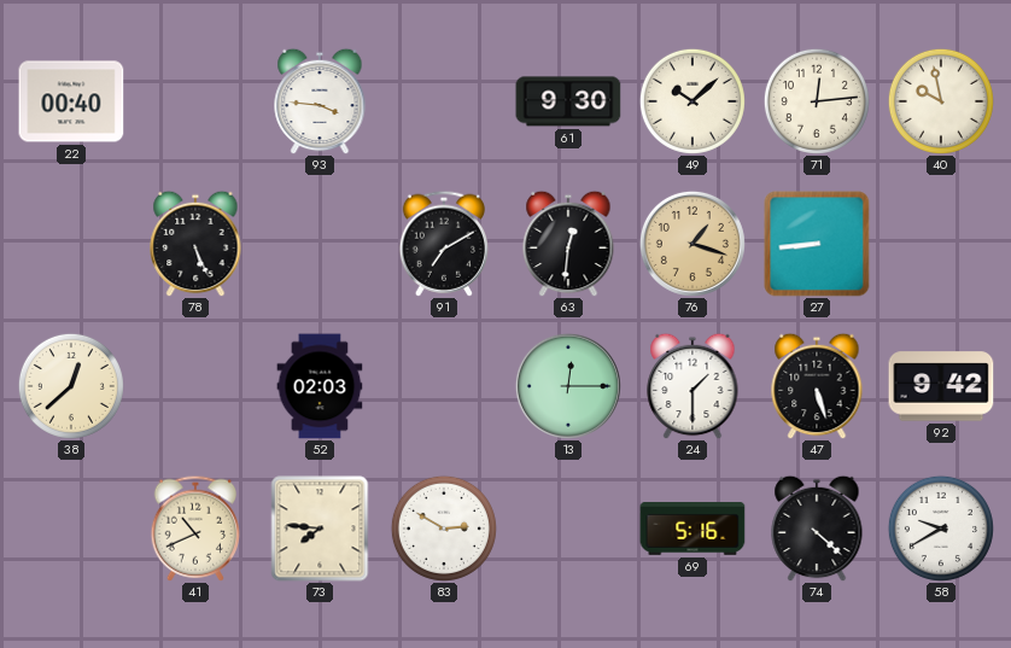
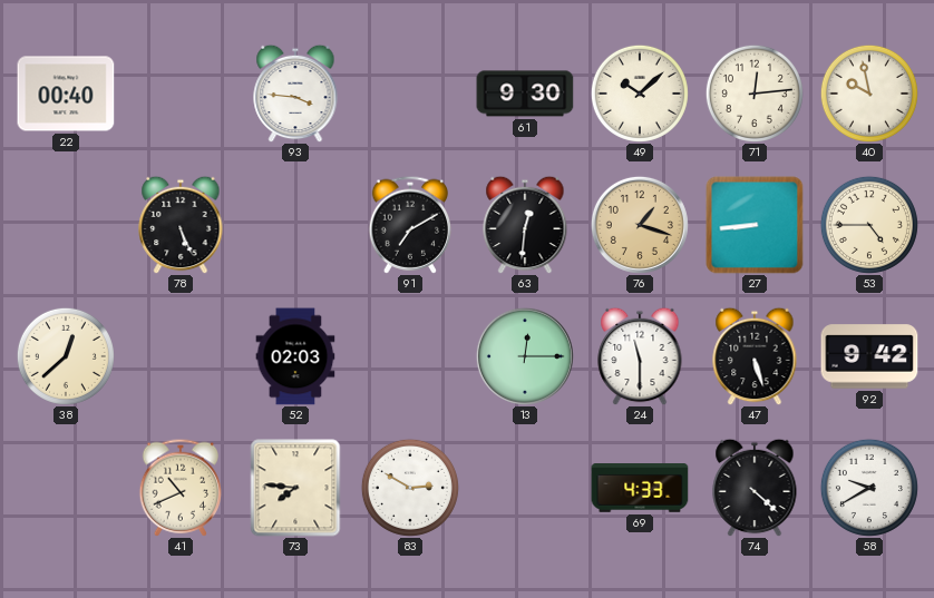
53: none -> 4:45
24: 1:30 -> 11:30
69: 5:16 -> 4:33
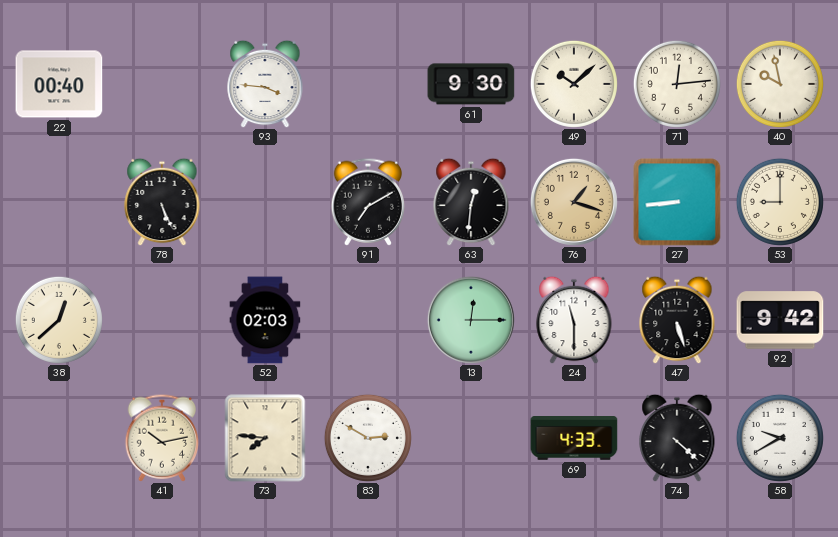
53: 4:45 -> 9:00
41: 10:41 -> 10:13
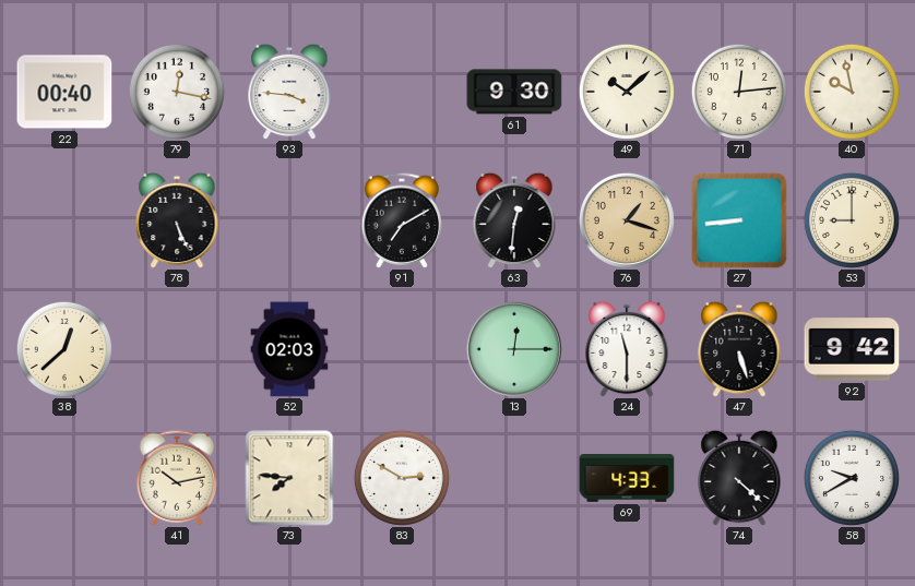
79: none -> 12:17
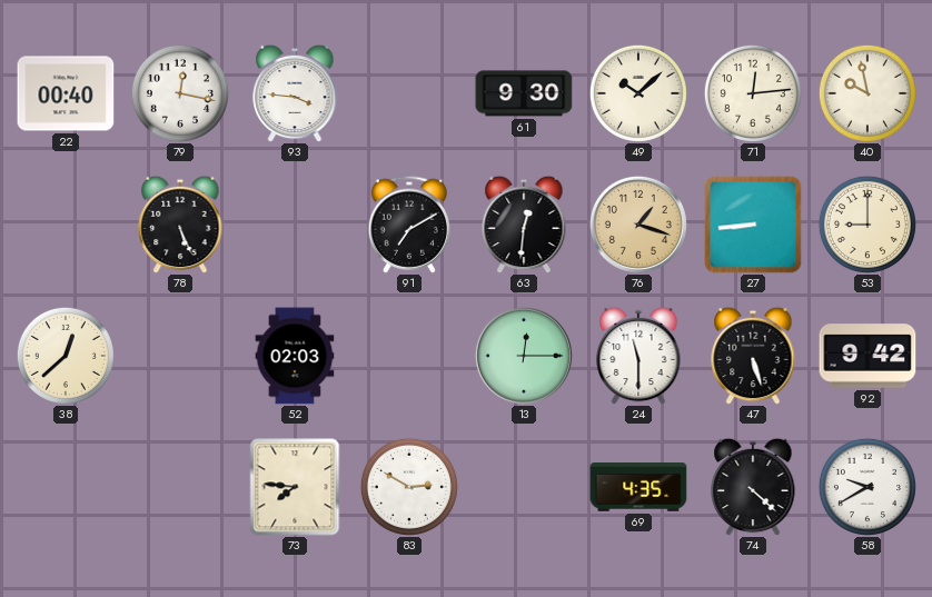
41: 10:13 -> none
69: 4:33 -> 4:35
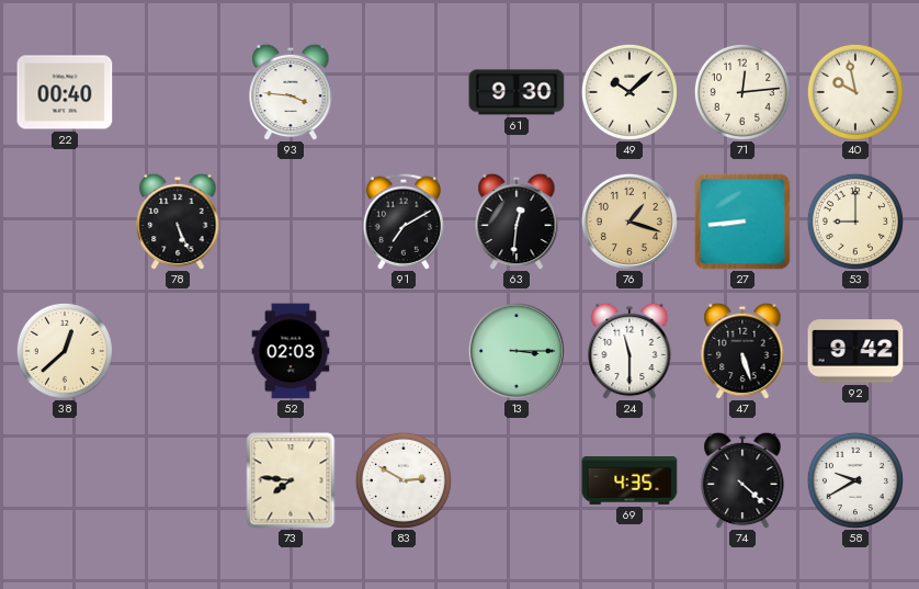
79: 12:17 -> none
13: 12:15 -> 3:15
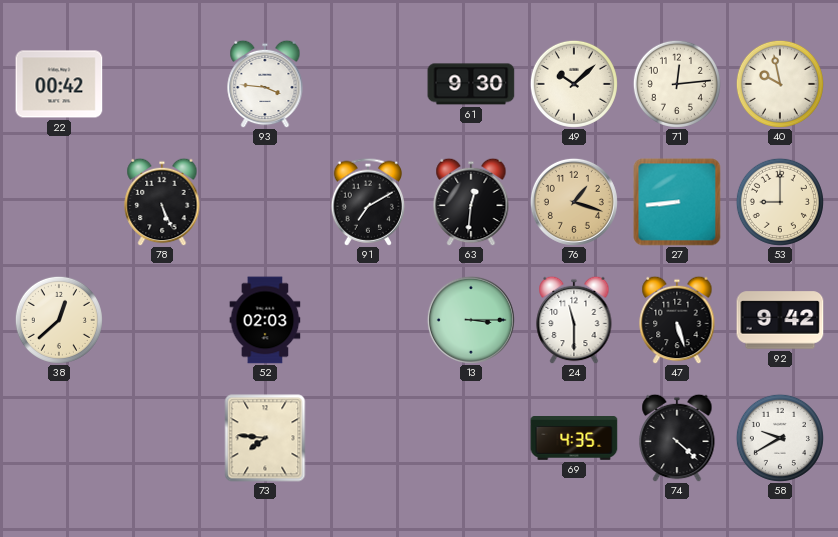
22: 00:40 -> 00:42
83: 2:50 -> none
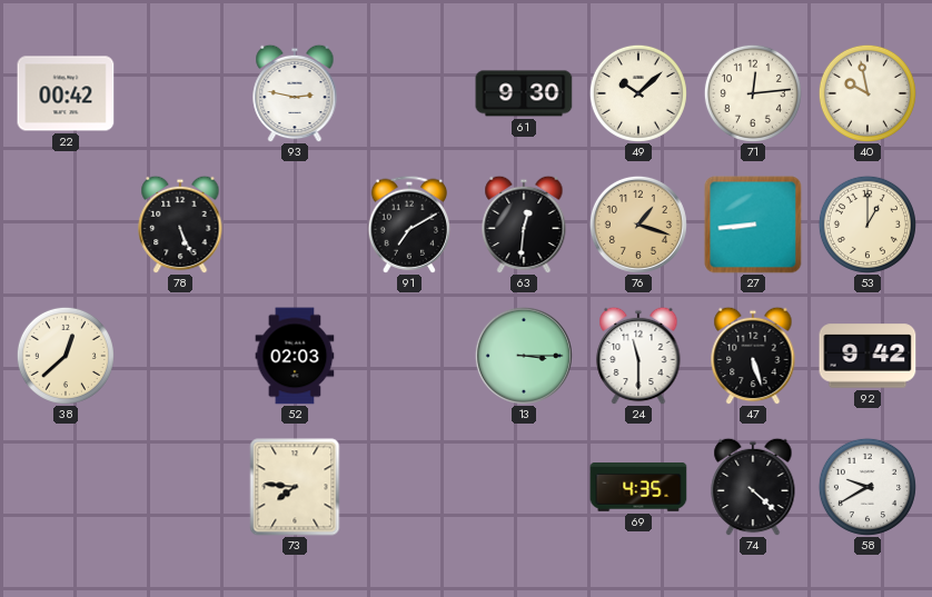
93: 3:46 -> 2:47
53: 9:00 -> 1:00
